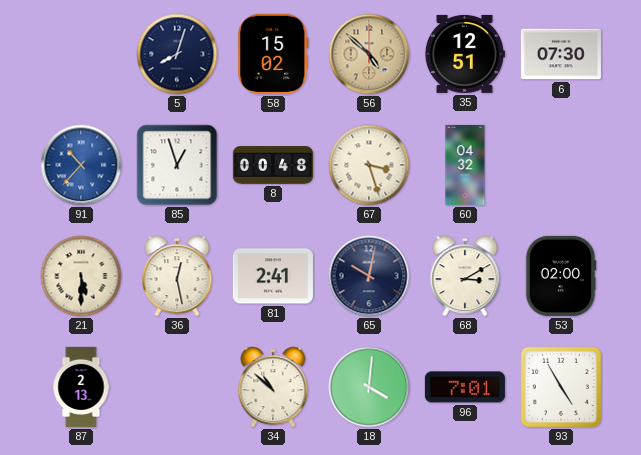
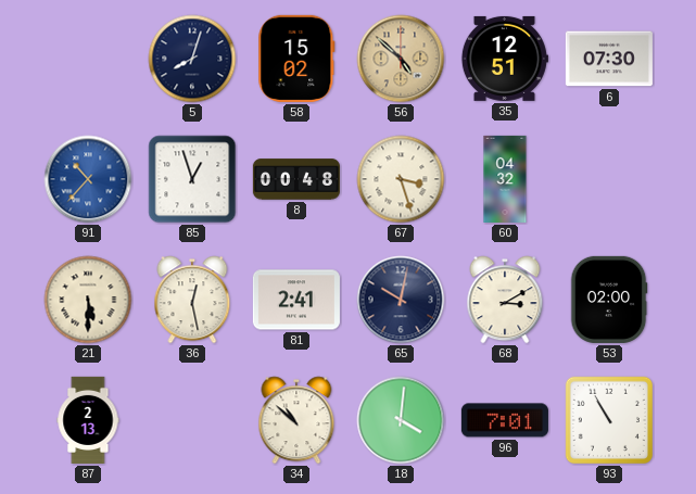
93: 4:55 -> 10:55
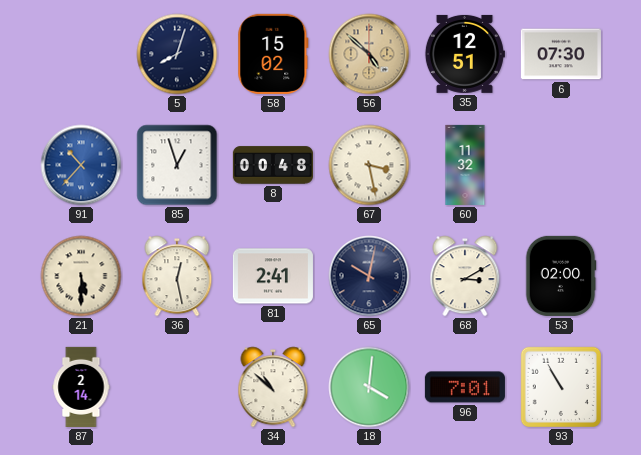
67: 3:27 -> 3:28
60: 04:32 -> 11:32
87: 2:13 -> 2:14
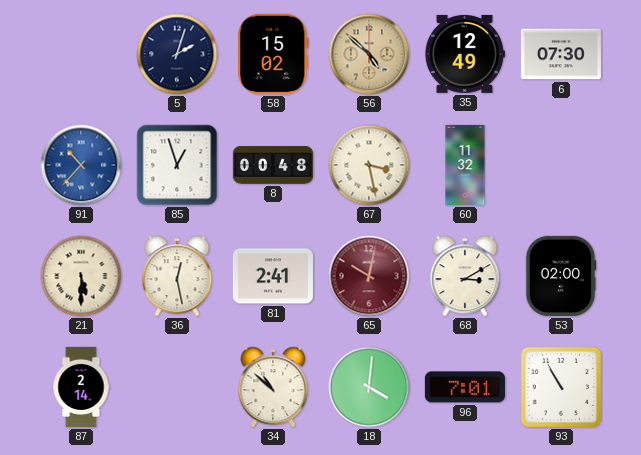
5: 8:03 -> 2:03
35: 12:51 -> 12:49
65 dial: navy -> burgundy
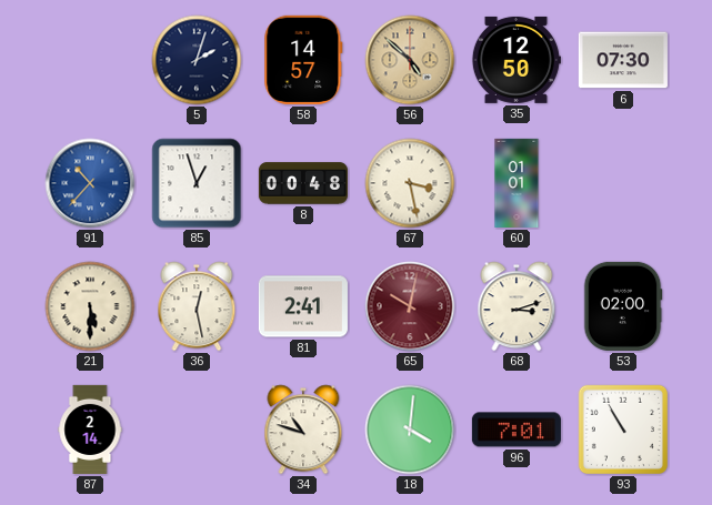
58: 15:02 -> 14:57
35: 12:49 -> 12:50
60: 11:32 -> 01:01
68: 3:10 -> 3:12
34: 10:52 -> 10:48
